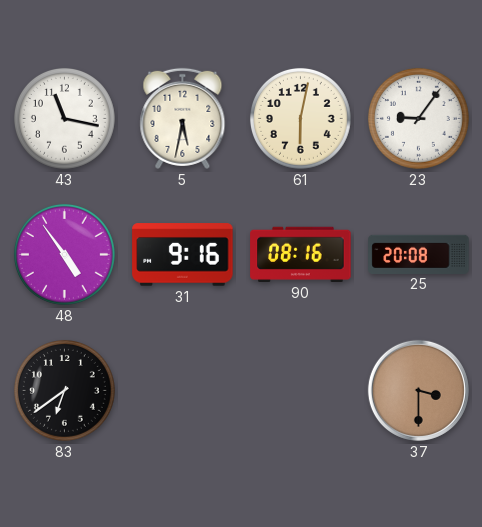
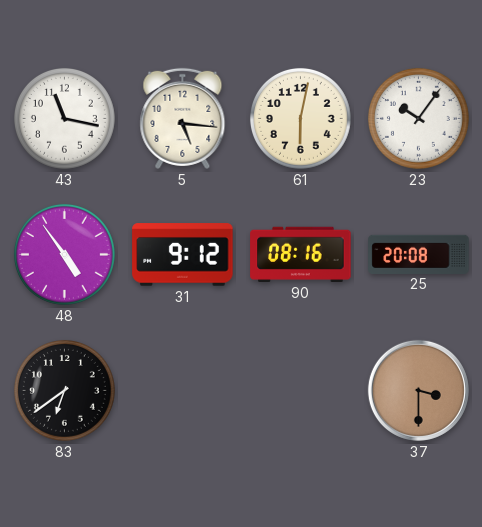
5: 5:32 -> 5:16
23: 9:06 -> 10:06
31: 9:16 -> 9:12
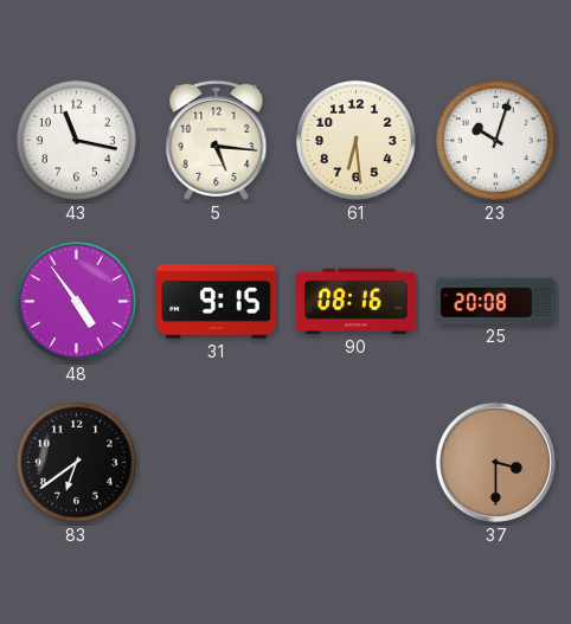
61: 6:02 -> 6:29
23: 10:06 -> 10:03
31: 9:12 -> 9:15
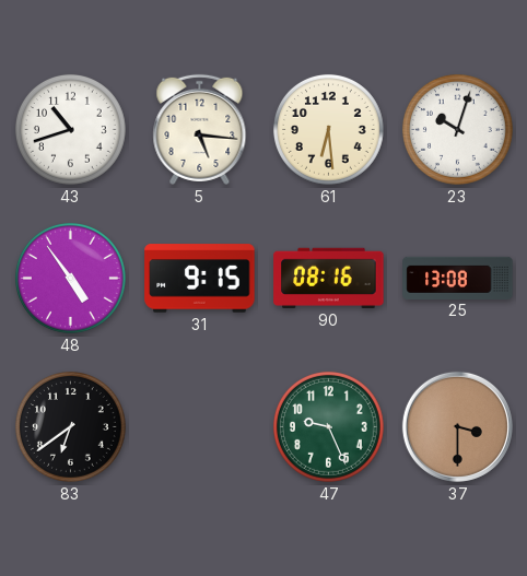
43: 11:17 -> 10:42
25: 20:08 -> 13:08
47: none -> 9:26
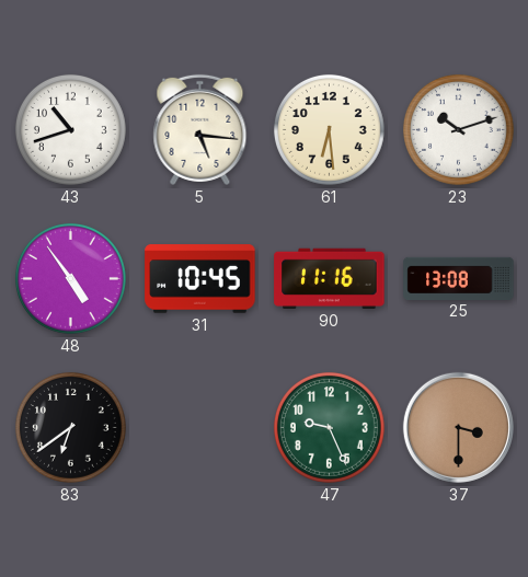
23: 10:03 -> 10:12
31: 9:15 -> 10:45
90: 08:16 -> 11:16
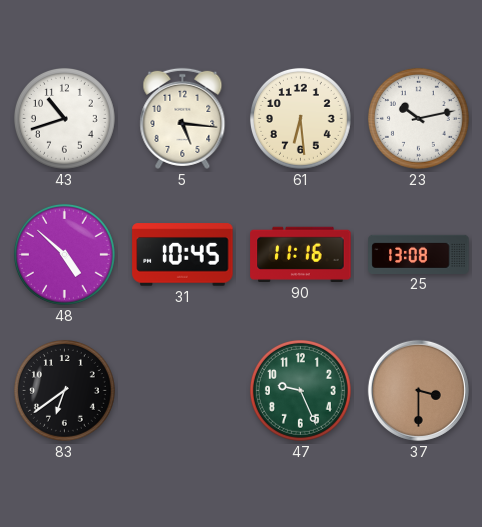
23: 10:12 -> 10:13
48: 4:54 -> 4:52
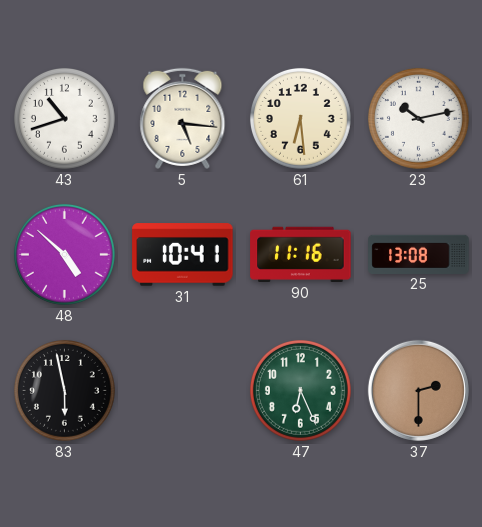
31: 10:45 -> 10:41
83: 6:39 -> 5:58
47: 9:26 -> 6:26
37: 3:30 -> 2:30
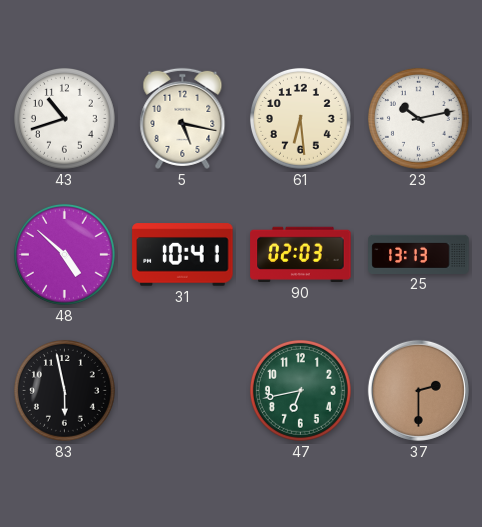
5: 5:16 -> 5:17
90: 11:16 -> 02:03
25: 13:08 -> 13:13
47: 6:26 -> 6:43
